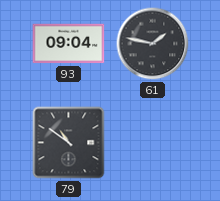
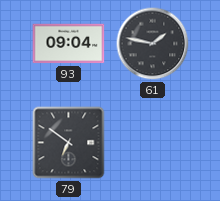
79: 10:51 -> 6:51
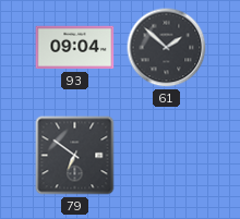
61: 1:47 -> 1:52
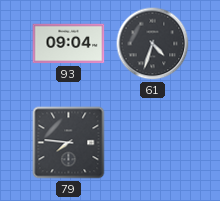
61: 1:52 -> 4:33
79: 6:51 -> 7:46
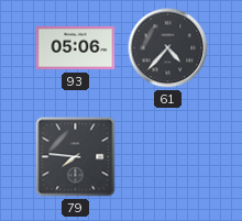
93: 09:04 -> 05:06
61: 4:33 -> 4:37
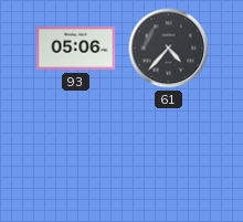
79: 7:46 -> none
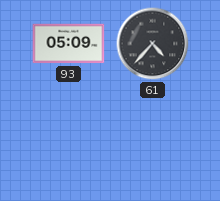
93: 05:06 -> 05:09
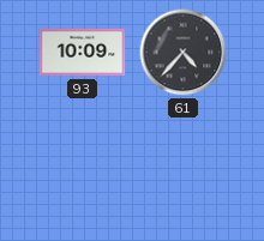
93: 05:09 -> 10:09
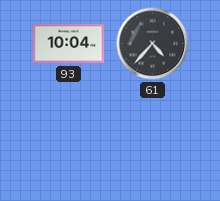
93: 10:09 -> 10:04
